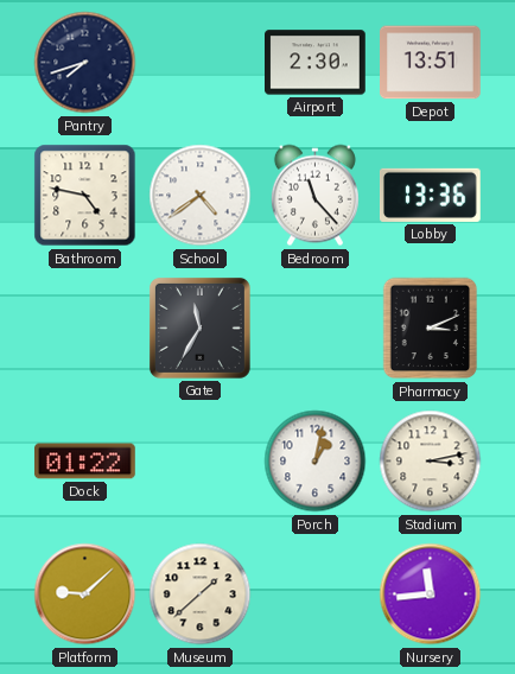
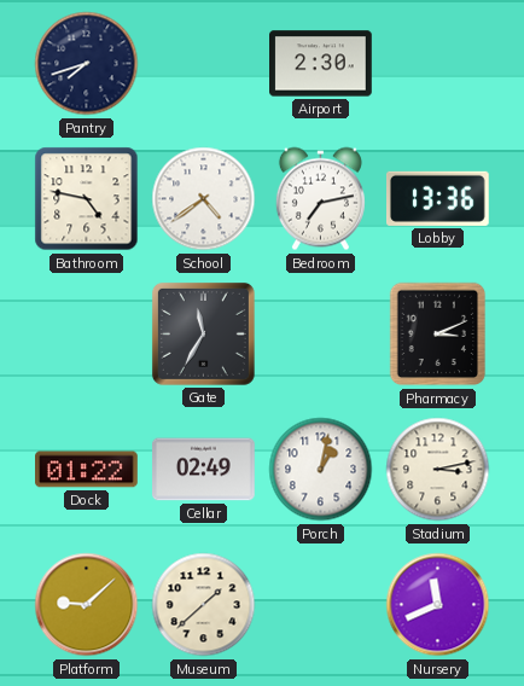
Depot: 13:51 -> none
Bedroom: 11:23 -> 7:13
Cellar: none -> 02:49
Nursery: 11:44 -> 11:41
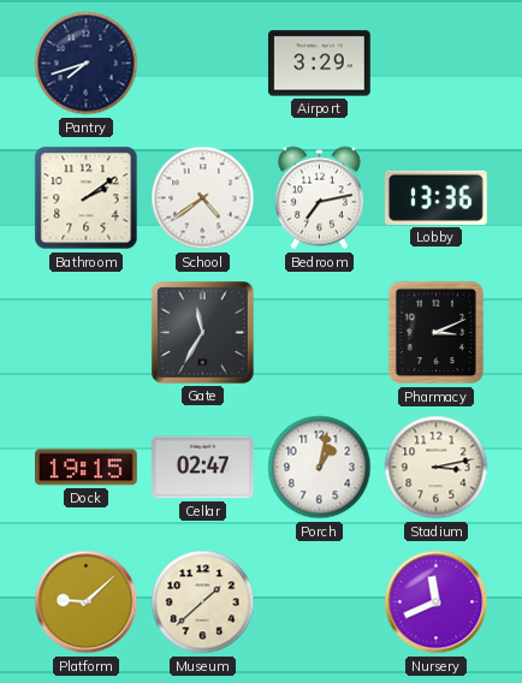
Airport: 2:30 -> 3:29
Bathroom: 4:47 -> 2:09
Dock: 01:22 -> 19:15
Cellar: 02:49 -> 02:47
